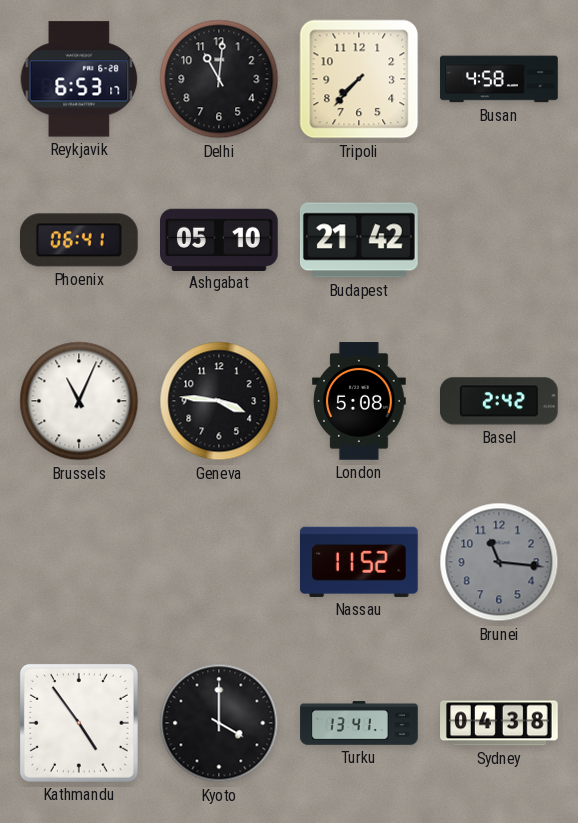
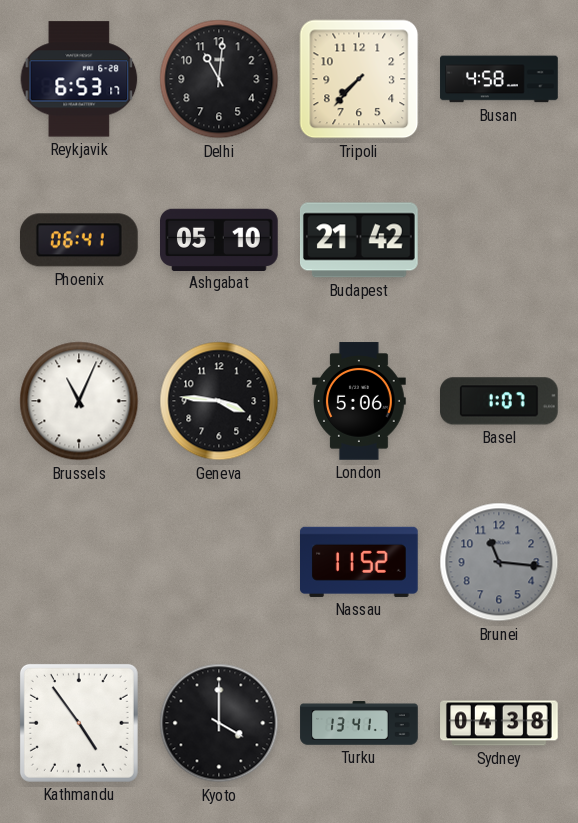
London: 5:08 -> 5:06
Basel: 2:42 -> 1:07
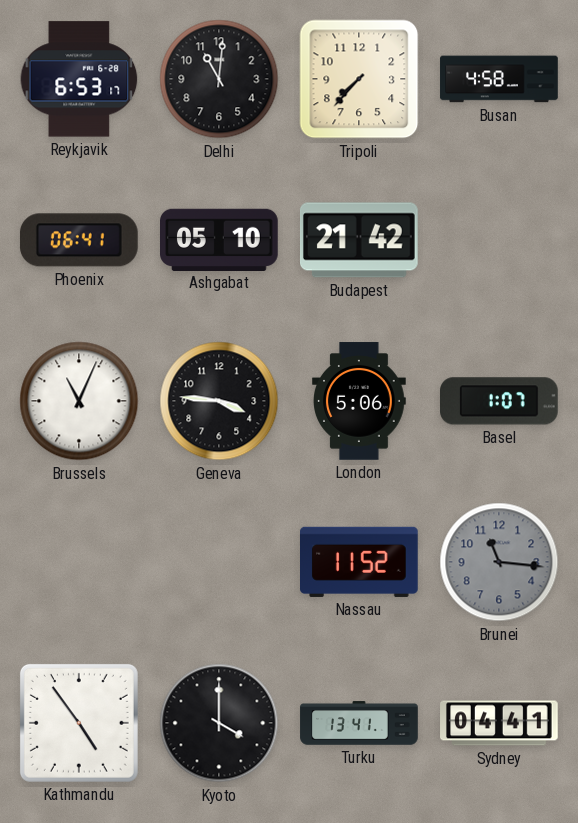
Sydney: 04:38 -> 04:41
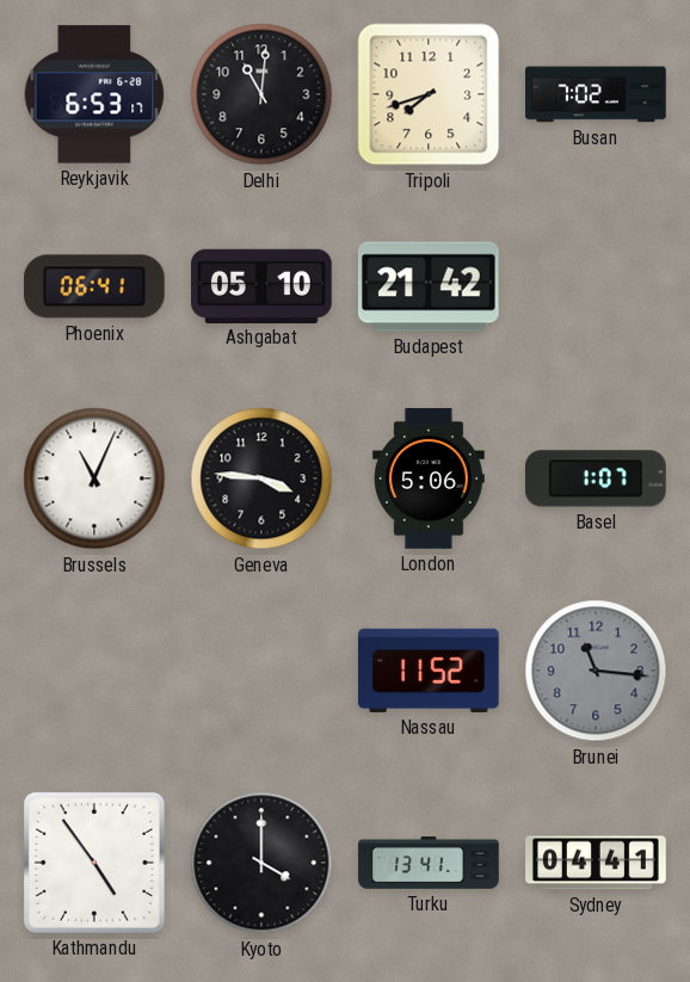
Tripoli: 7:37 -> 7:42
Busan: 4:58 -> 7:02
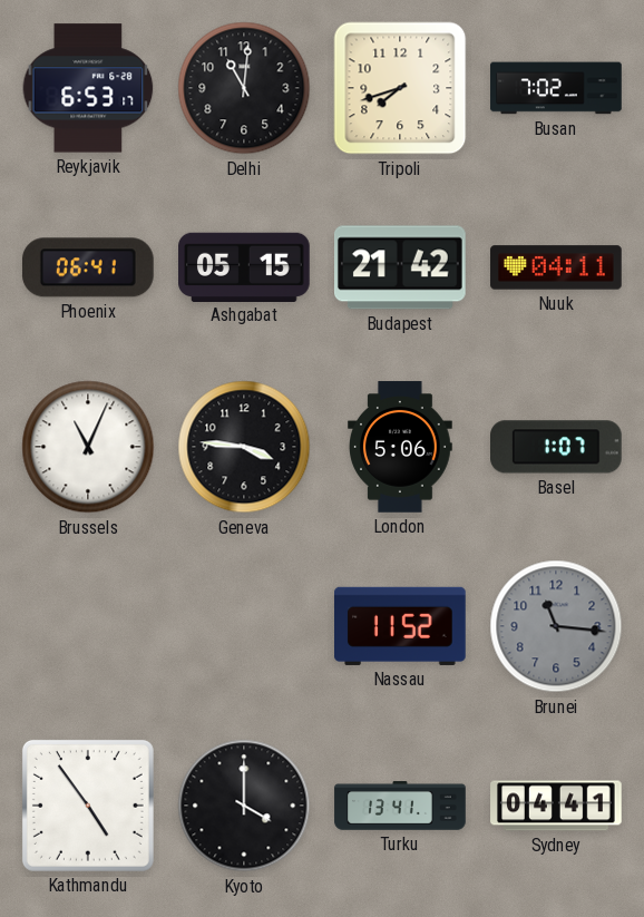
Ashgabat: 05:10 -> 05:15
Nuuk: none -> 04:11
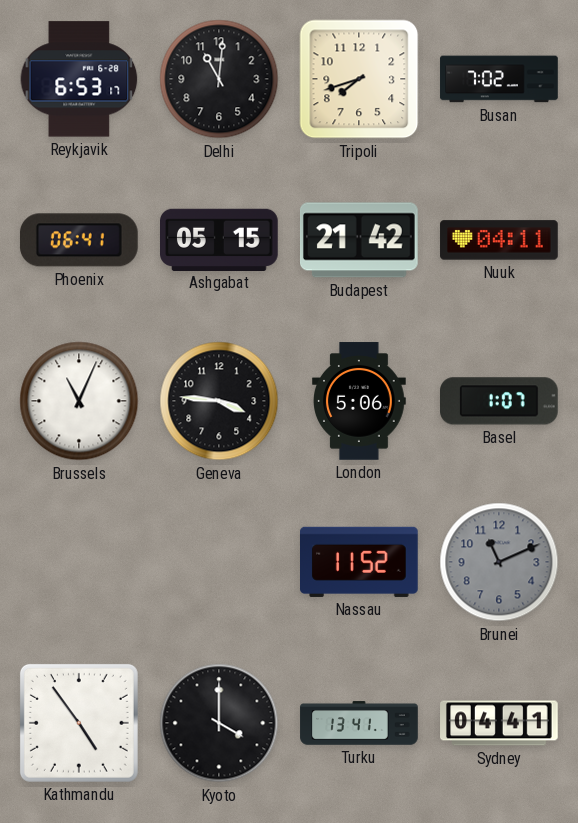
Brunei: 11:16 -> 11:11
